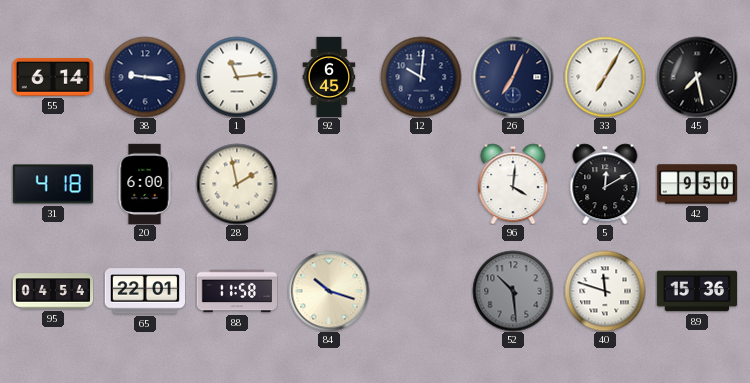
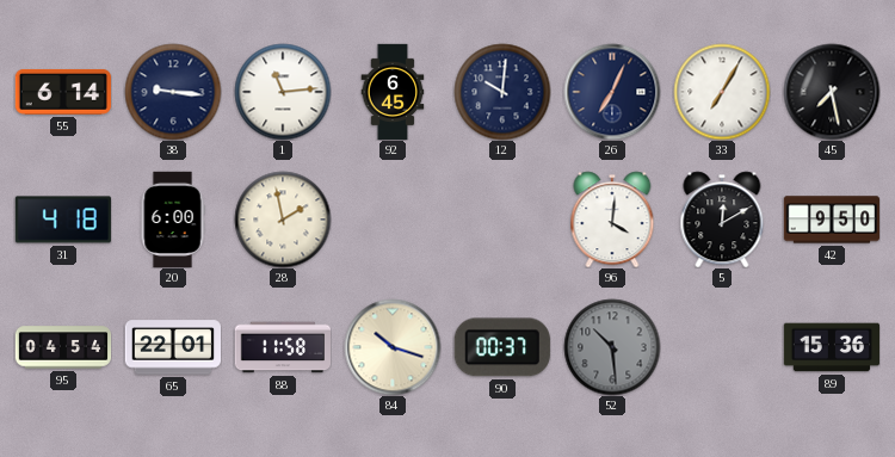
90: none -> 00:37
40: 11:48 -> none
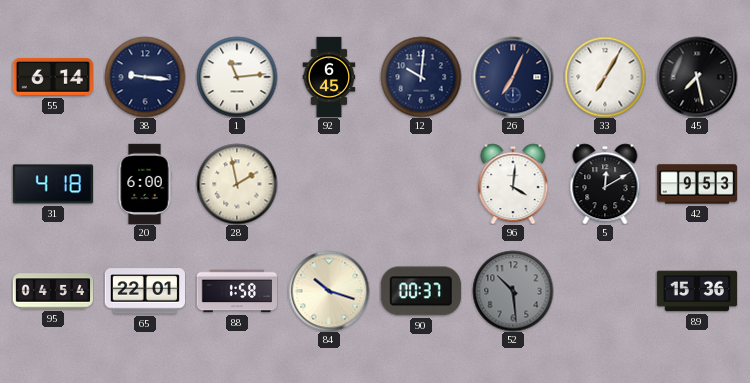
42: 9:50 -> 9:53
88: 11:58 -> 1:58
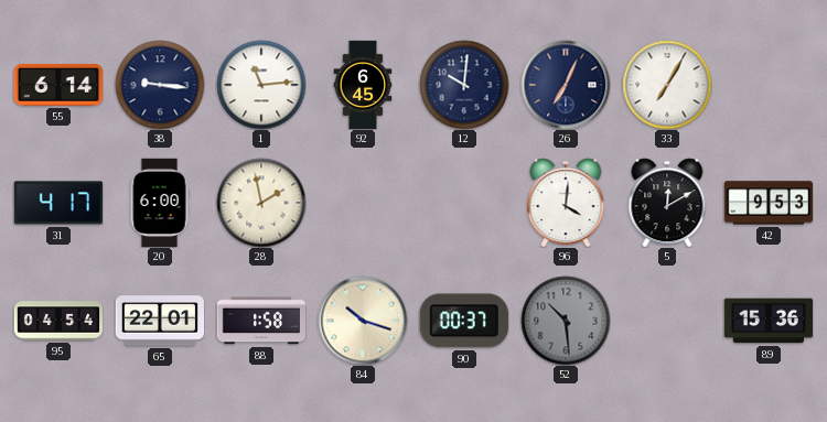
45: 7:28 -> none
31: 4:18 -> 4:17
